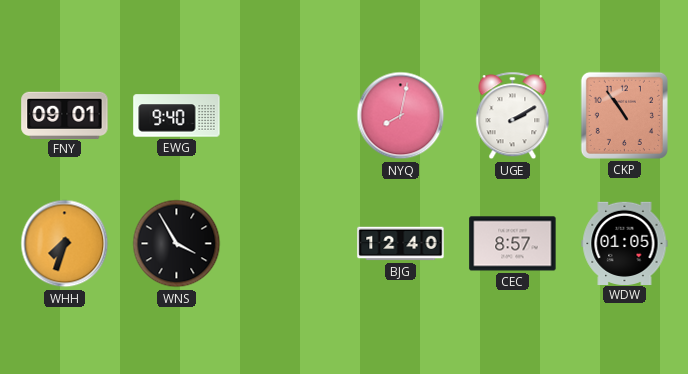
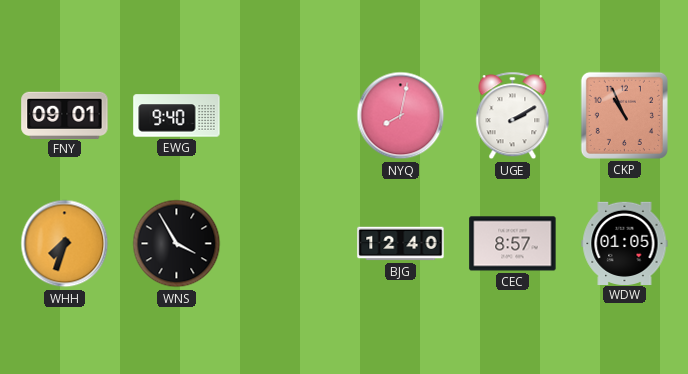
CKP: 10:54 -> 10:56
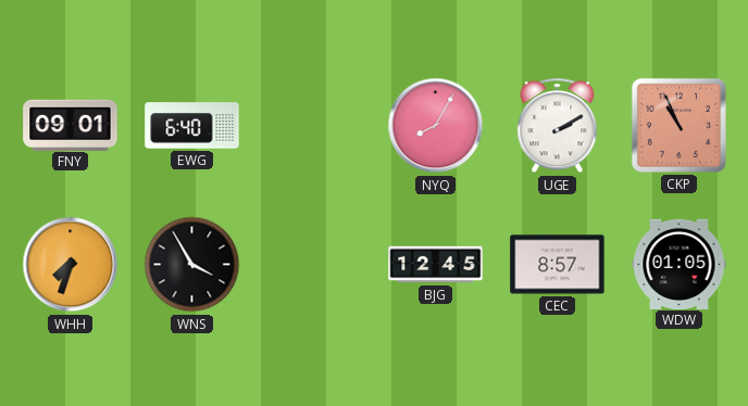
EWG: 9:40 -> 6:40
NYQ: 8:02 -> 8:05
BJG: 12:40 -> 12:45
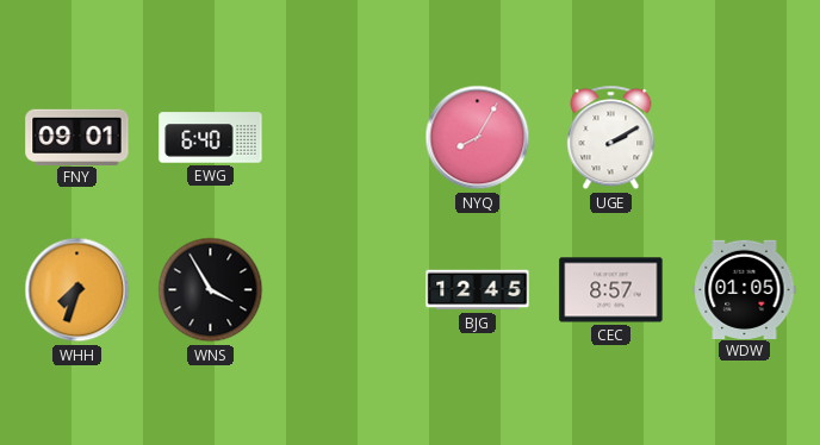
CKP: 10:56 -> none
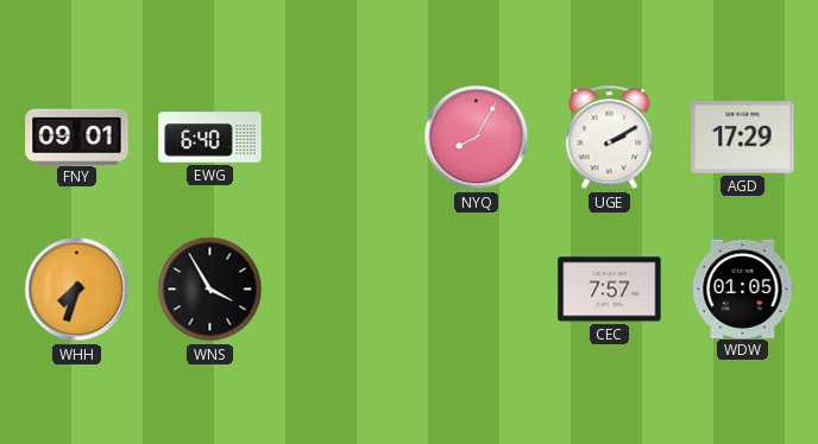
AGD: none -> 17:29
BJG: 12:45 -> none
CEC: 8:57 -> 7:57
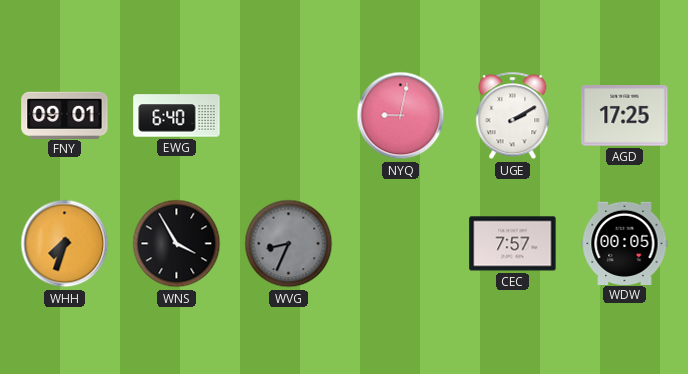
NYQ: 8:05 -> 9:02
AGD: 17:29 -> 17:25
WVG: none -> 8:34
WDW: 01:05 -> 00:05
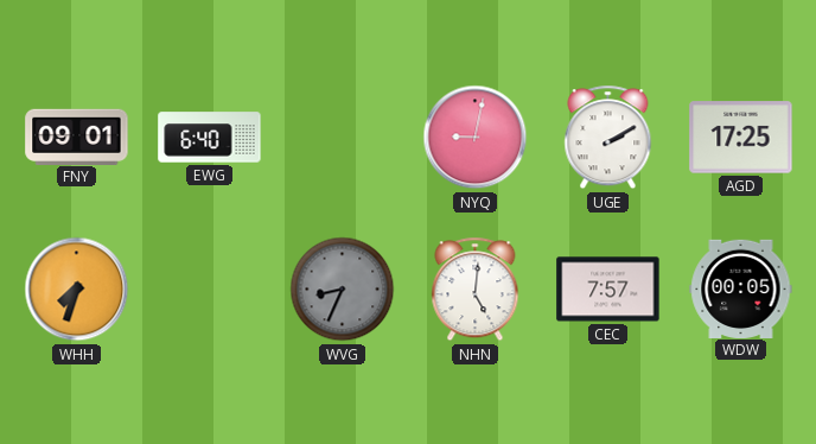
WNS: 3:55 -> none
NHN: none -> 5:01
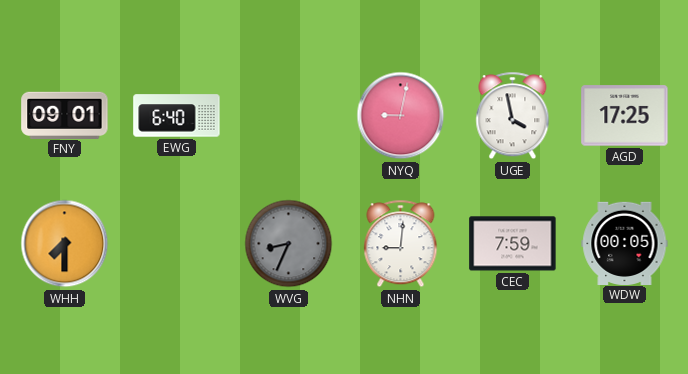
UGE: 2:10 -> 3:58
WHH: 7:33 -> 7:30
NHN: 5:01 -> 9:01
CEC: 7:57 -> 7:59
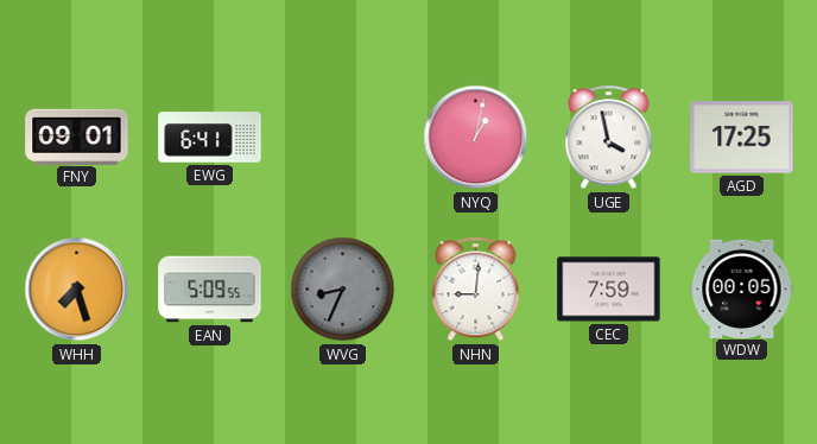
EWG: 6:40 -> 6:41
NYQ: 9:02 -> 1:02
WHH: 7:30 -> 7:27
EAN: none -> 5:09
